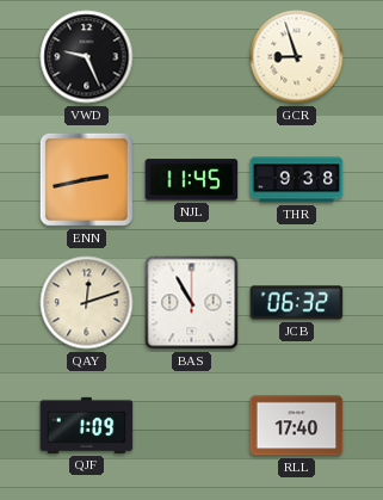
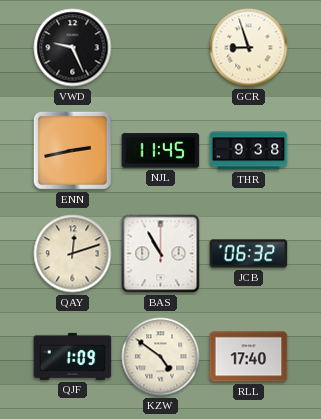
KZW: none -> 4:51
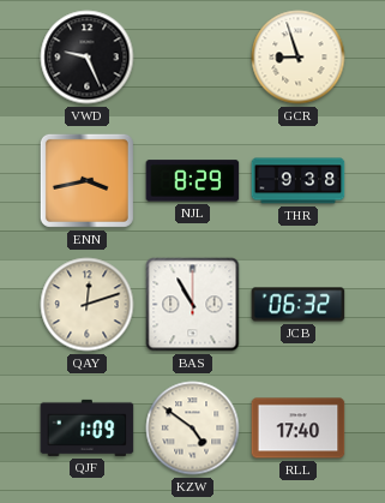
ENN: 2:43 -> 3:43
NJL: 11:45 -> 8:29
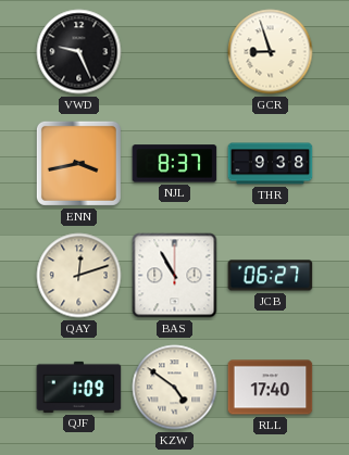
NJL: 8:29 -> 8:37
JCB: 06:32 -> 06:27
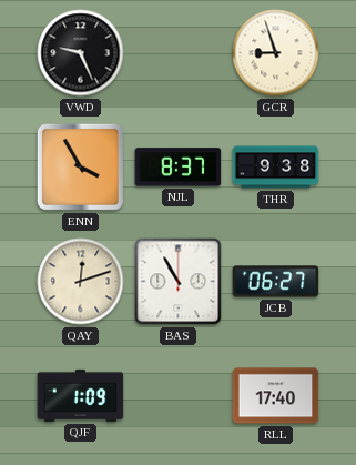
ENN: 3:43 -> 3:55
KZW: 4:51 -> none
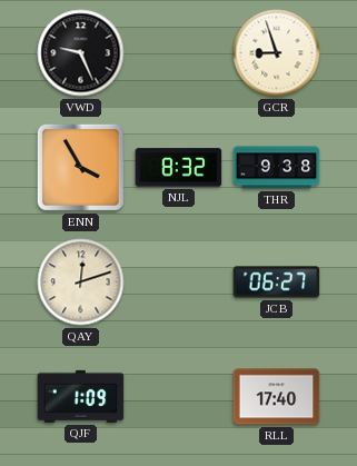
NJL: 8:37 -> 8:32
BAS: 10:55 -> none
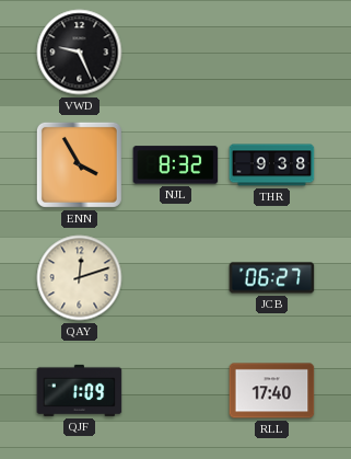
GCR: 8:57 -> none
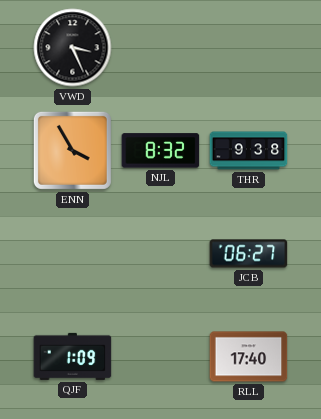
VWD: 9:26 -> 3:26
QAY: 12:12 -> none
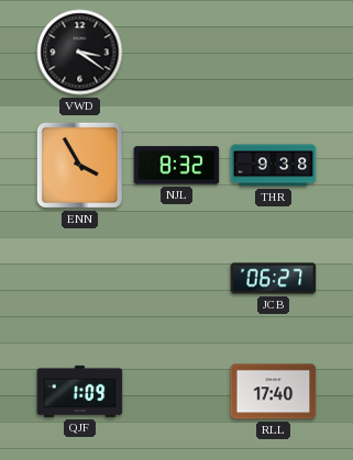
VWD: 3:26 -> 3:21
